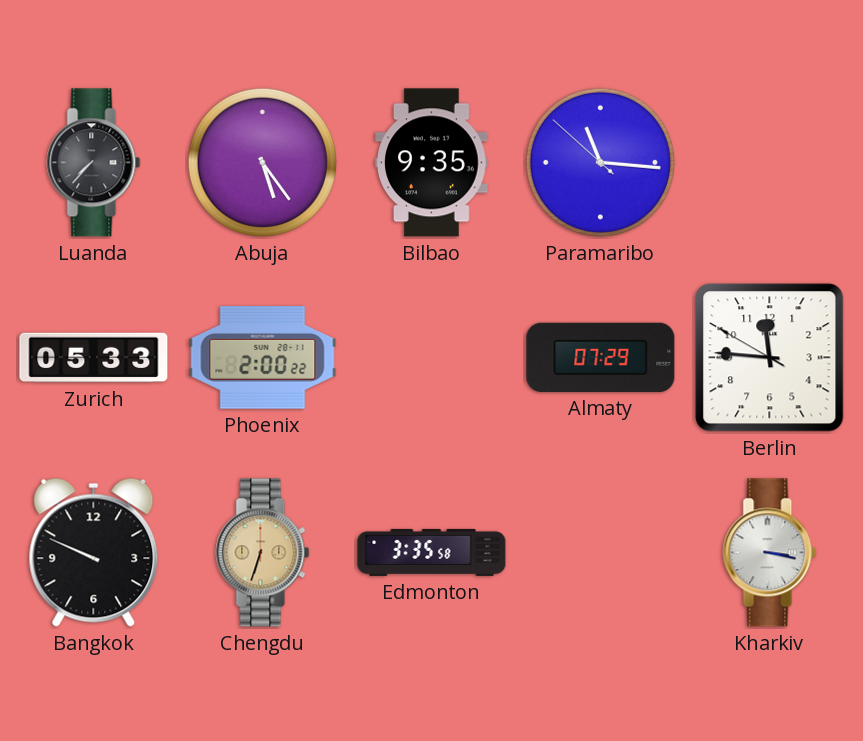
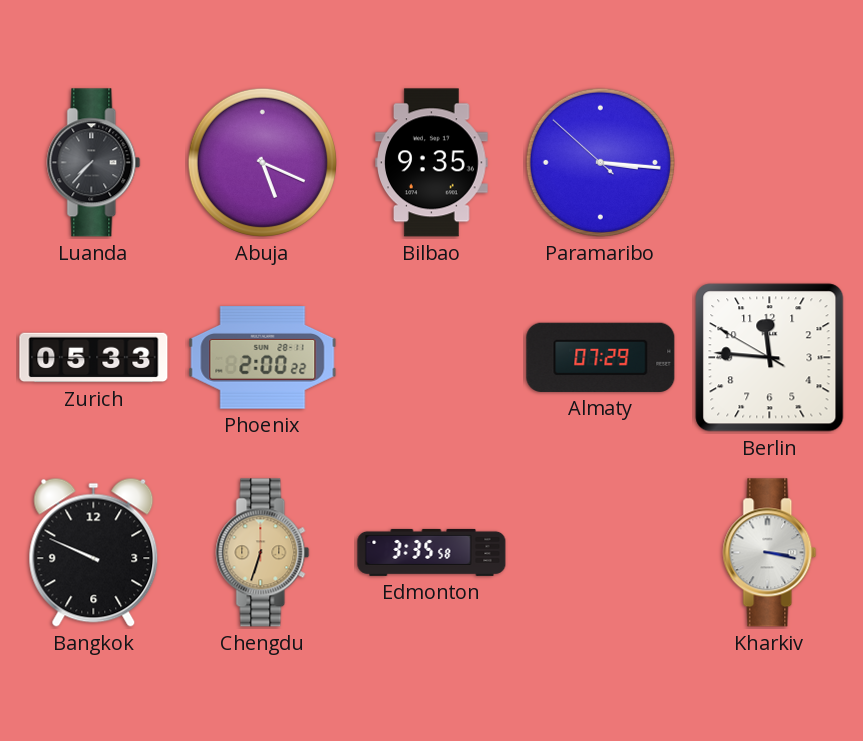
Abuja: 5:24 -> 5:19
Paramaribo: 11:15 -> 3:15
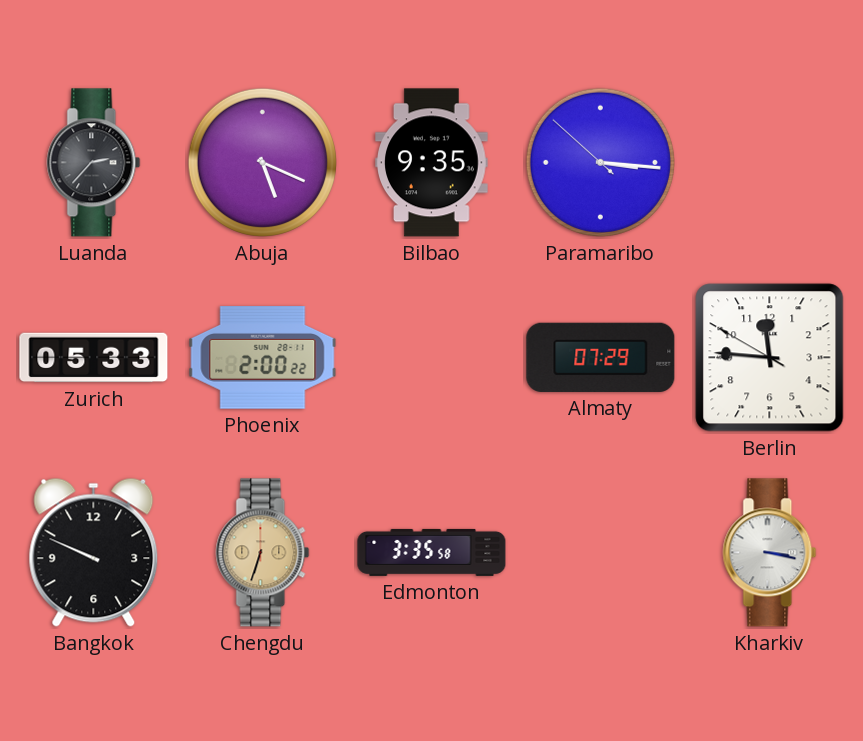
Luanda: 7:37 -> 2:37
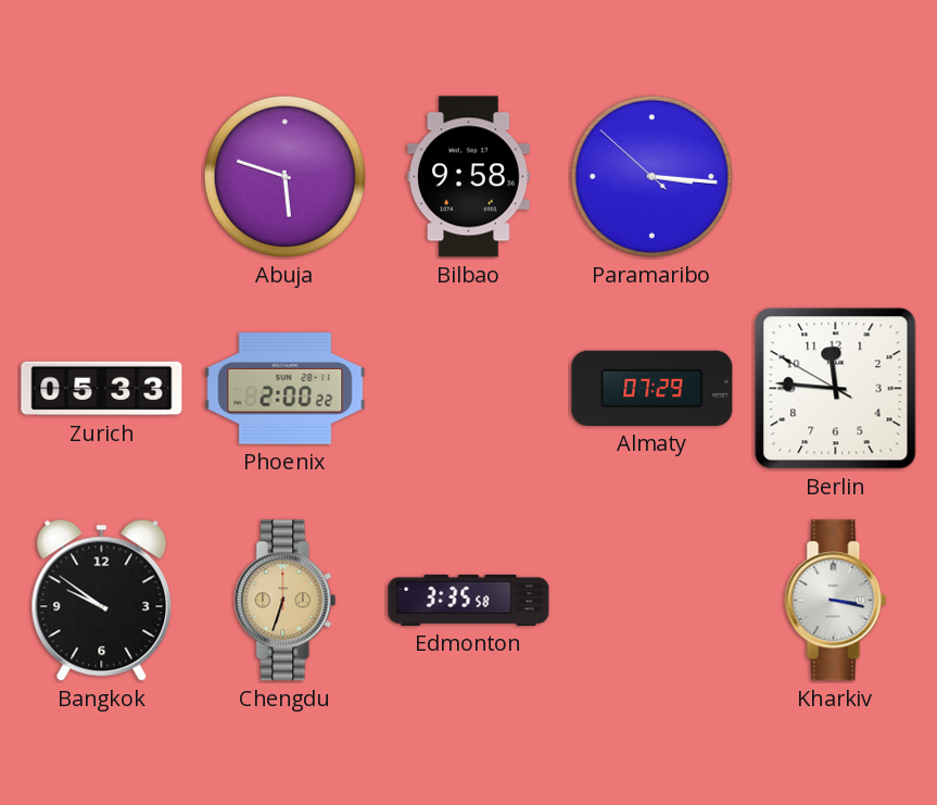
Luanda: 2:37 -> none
Abuja: 5:19 -> 5:48
Bilbao: 9:35 -> 9:58
Bangkok: 9:49 -> 9:51
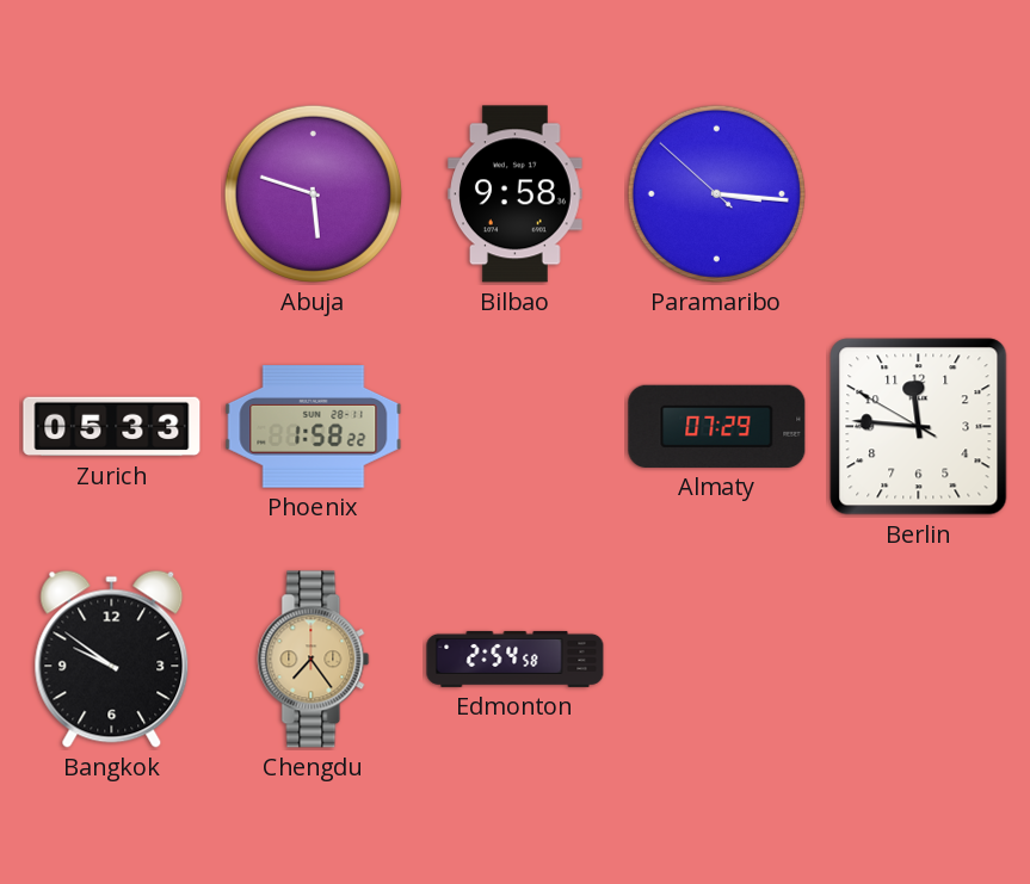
Phoenix: 2:00 -> 1:58
Chengdu: 6:33 -> 7:24
Edmonton: 3:35 -> 2:54
Kharkiv: 3:17 -> none
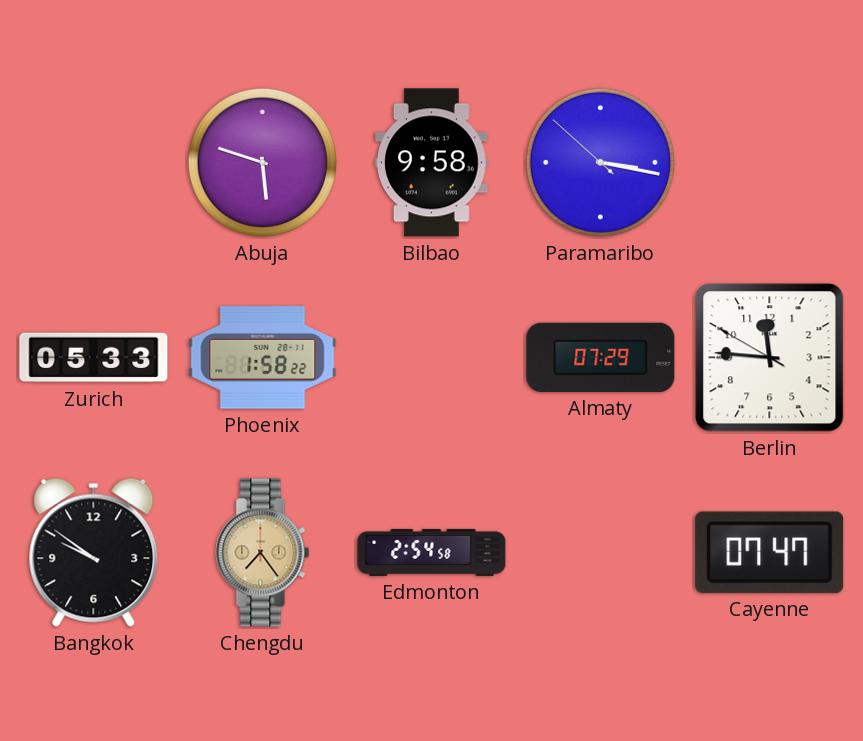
Paramaribo: 3:15 -> 3:16
Cayenne: none -> 07:47
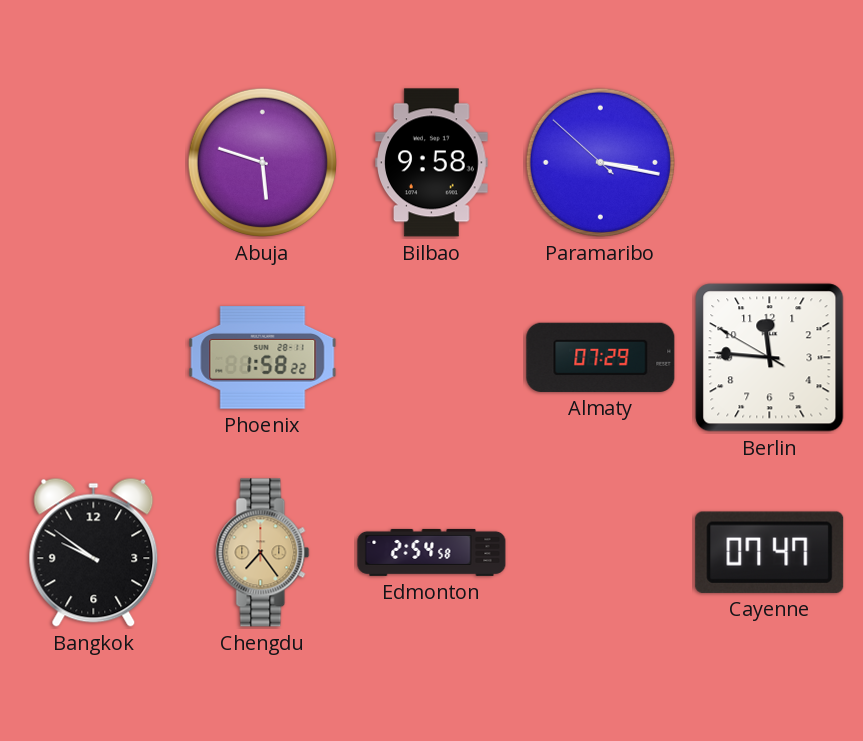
Zurich: 05:33 -> none
